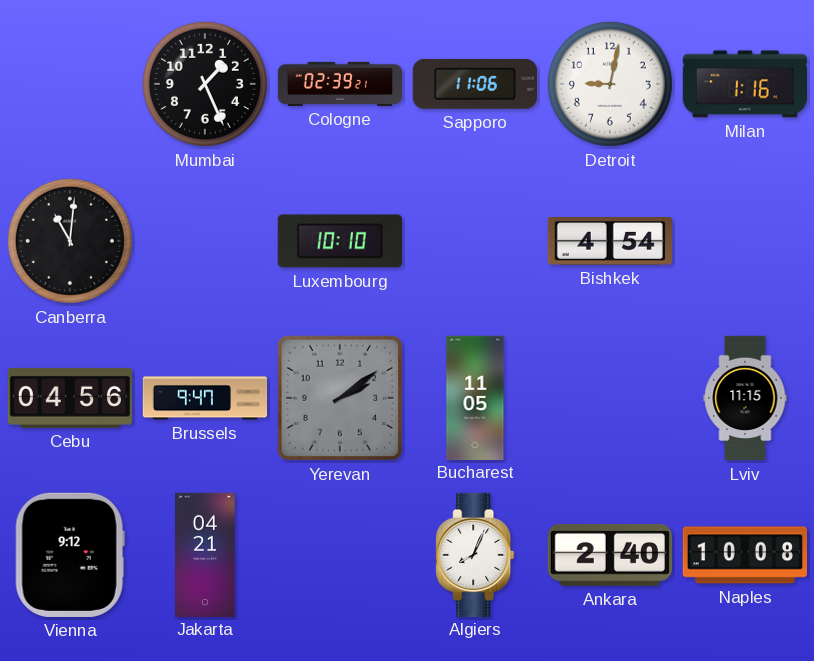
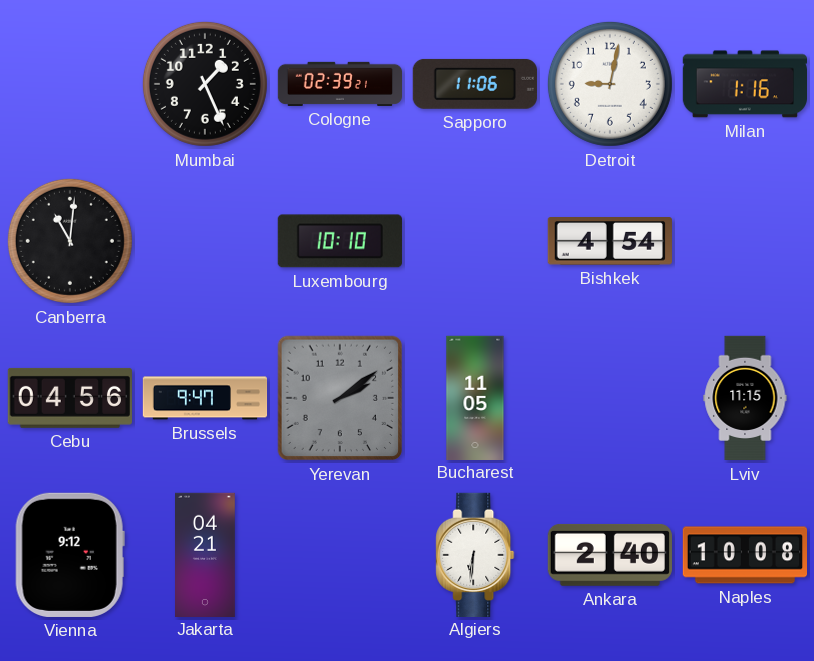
Algiers: 8:04 -> 6:31
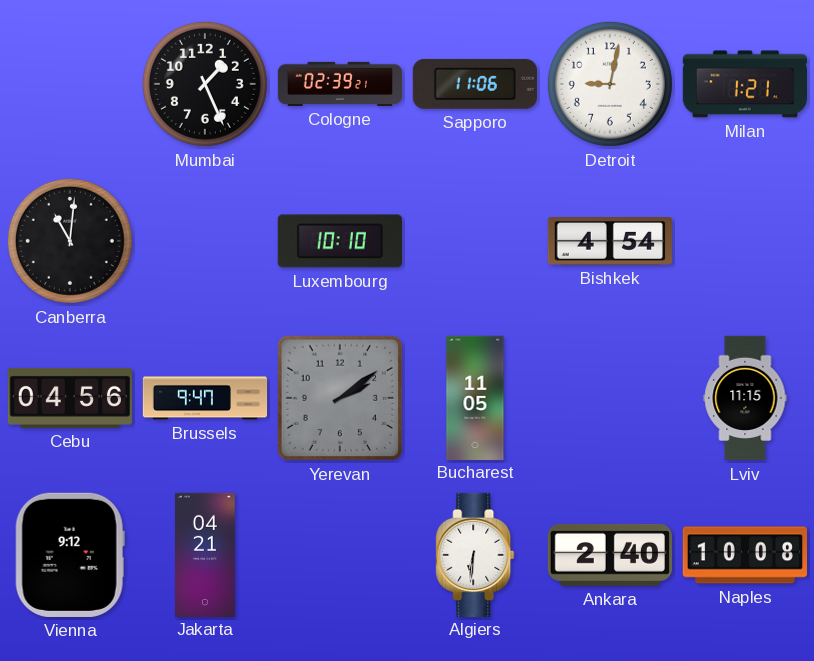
Milan: 1:16 -> 1:21
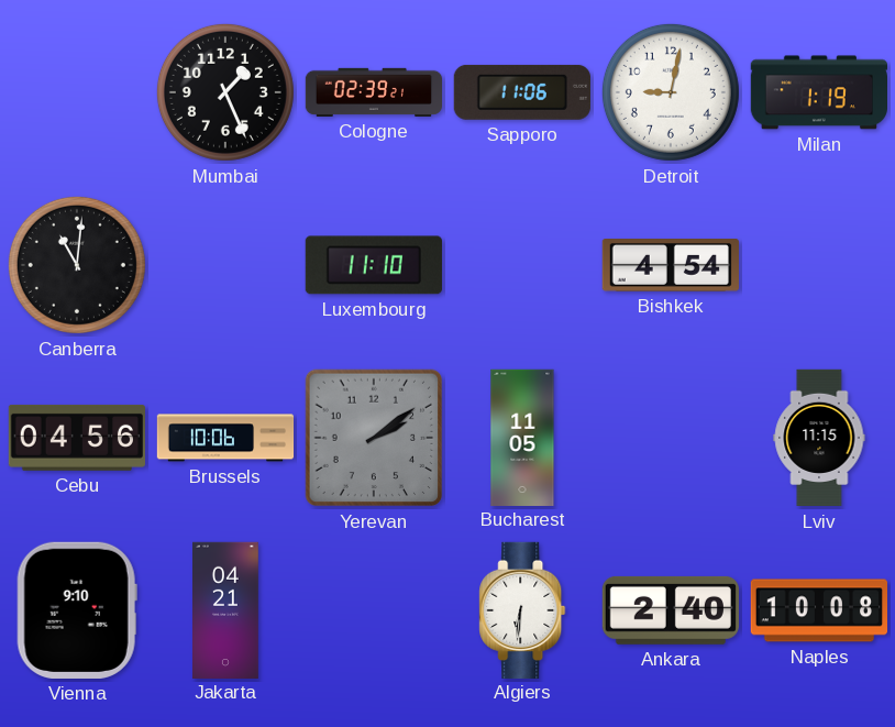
Milan: 1:21 -> 1:19
Luxembourg: 10:10 -> 11:10
Brussels: 9:47 -> 10:06
Vienna: 9:12 -> 9:10
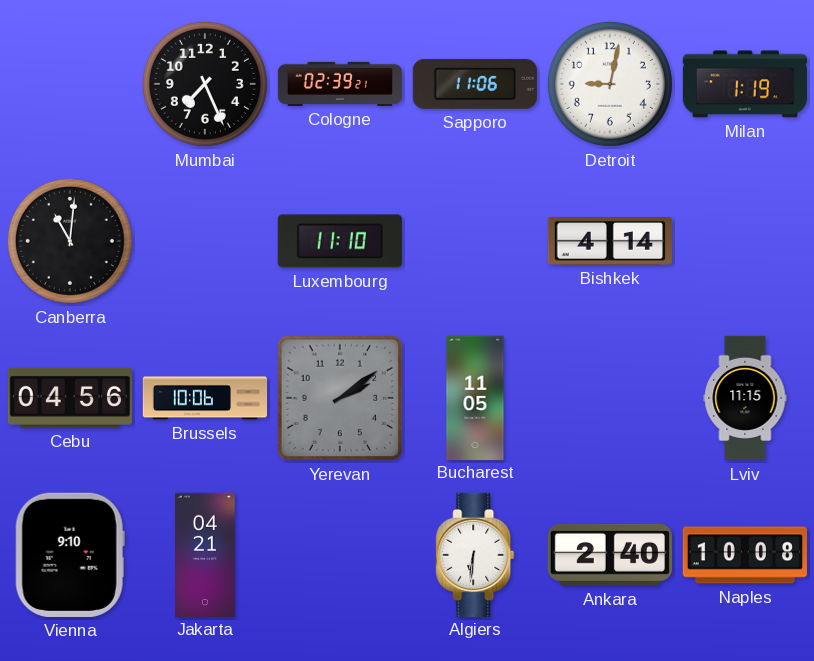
Mumbai: 1:26 -> 7:26
Bishkek: 4:54 -> 4:14
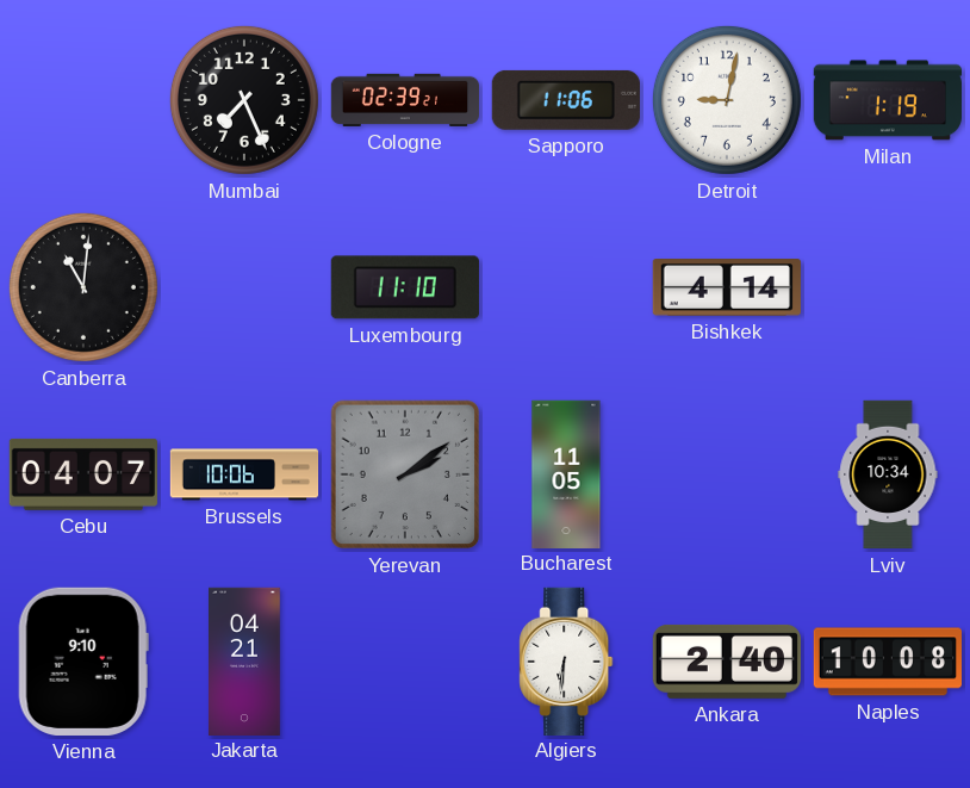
Cebu: 04:56 -> 04:07
Lviv: 11:15 -> 10:34
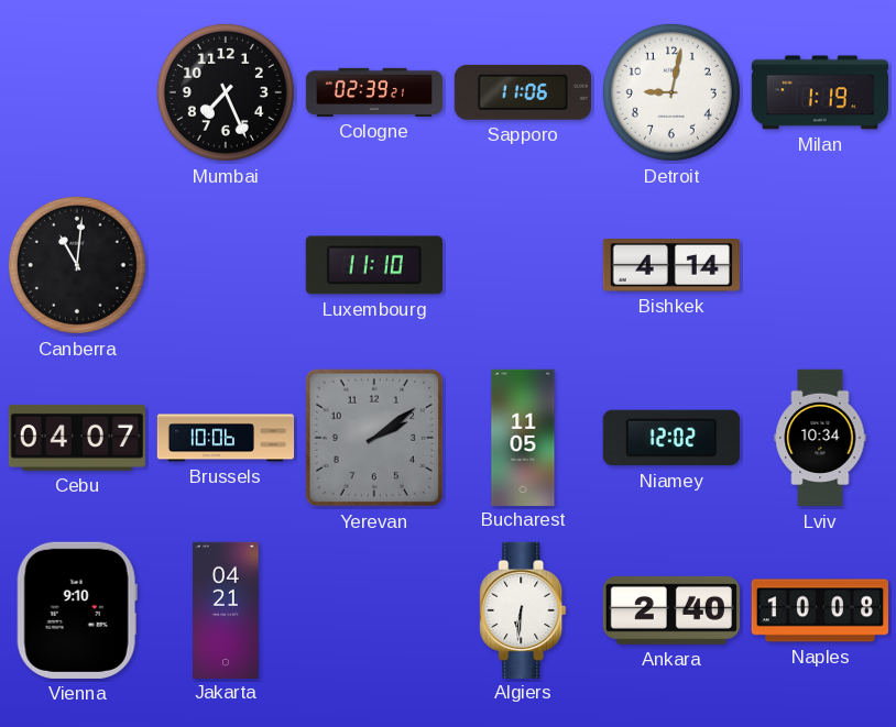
Niamey: none -> 12:02
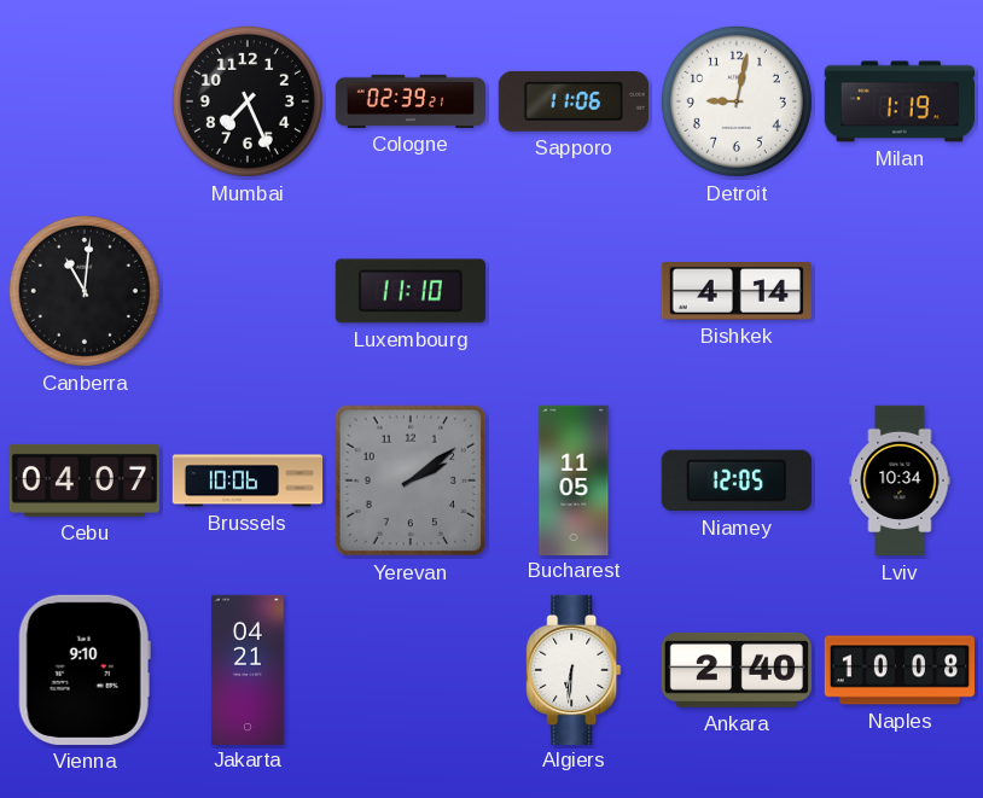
Niamey: 12:02 -> 12:05
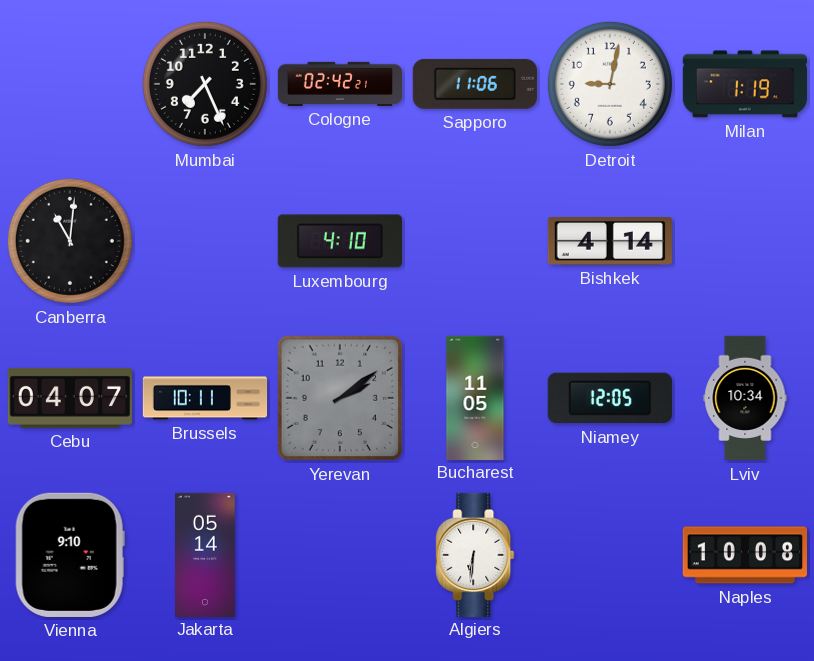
Cologne: 02:39 -> 02:42
Luxembourg: 11:10 -> 4:10
Brussels: 10:06 -> 10:11
Jakarta: 04:21 -> 05:14
Ankara: 2:40 -> none
